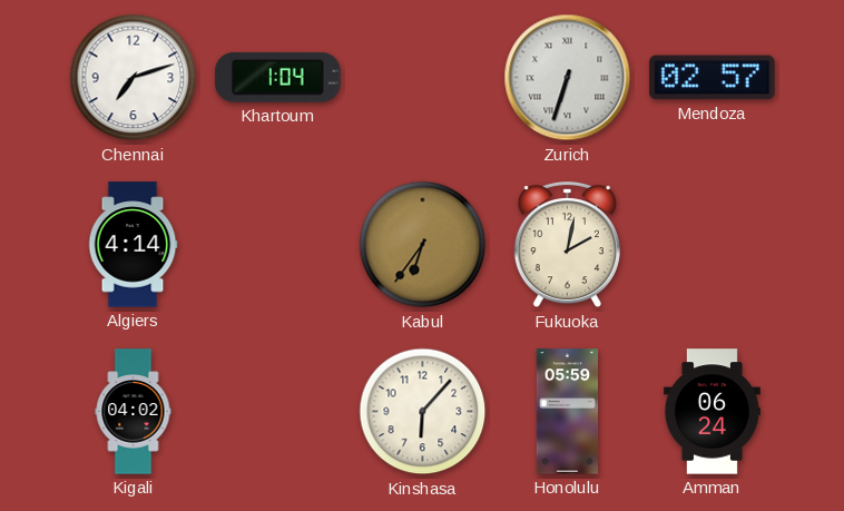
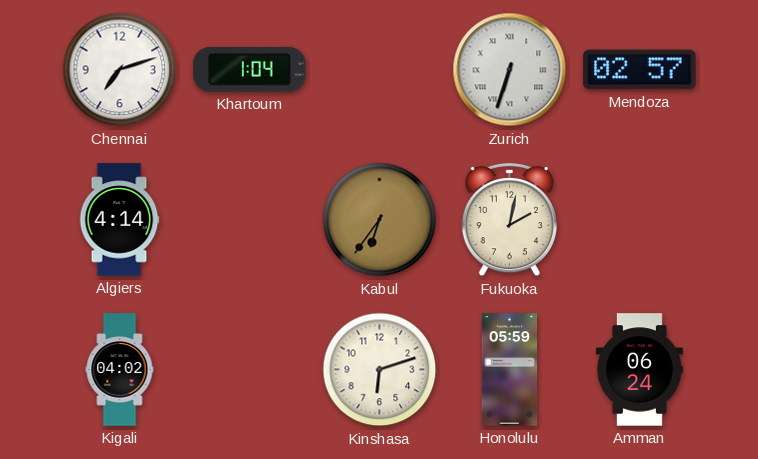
Kinshasa: 6:07 -> 6:12
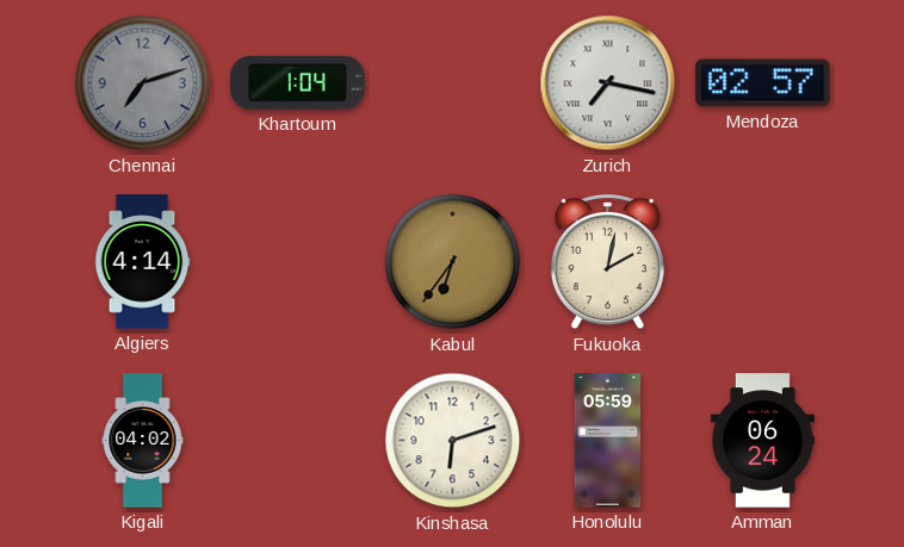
Chennai dial: white -> grey
Zurich: 6:33 -> 7:17
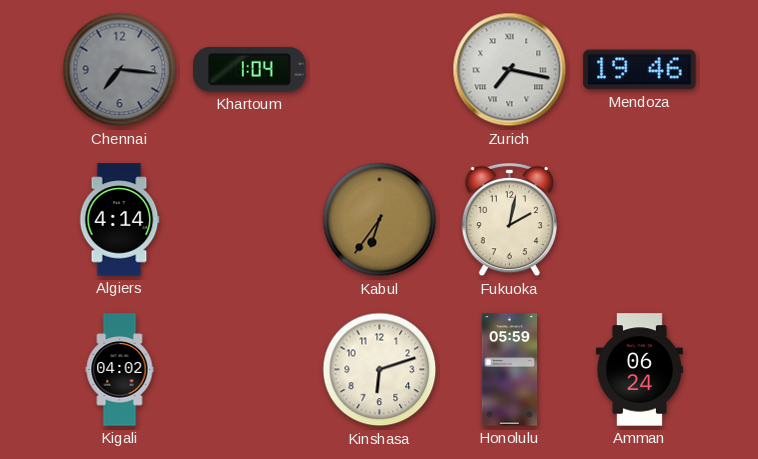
Chennai: 7:12 -> 7:16
Mendoza: 02:57 -> 19:46
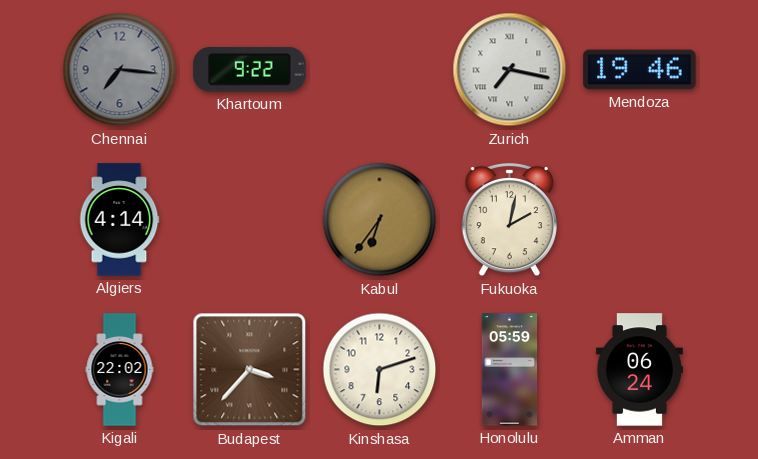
Khartoum: 1:04 -> 9:22
Kigali: 04:02 -> 22:02
Budapest: none -> 3:37
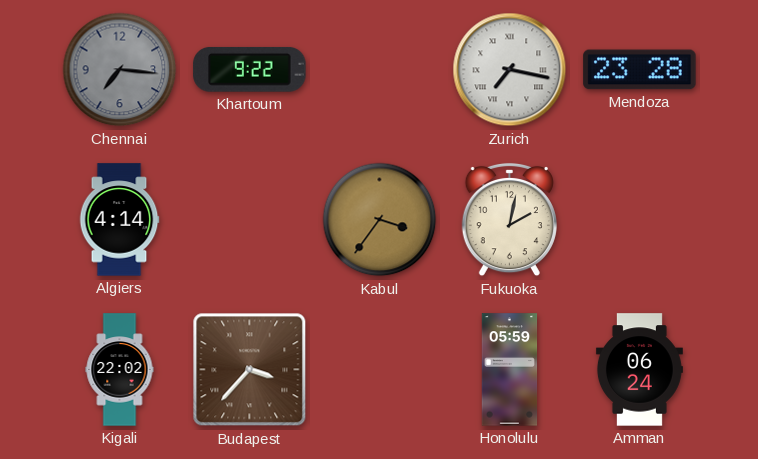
Mendoza: 19:46 -> 23:28
Kabul: 6:36 -> 3:36
Kinshasa: 6:12 -> none
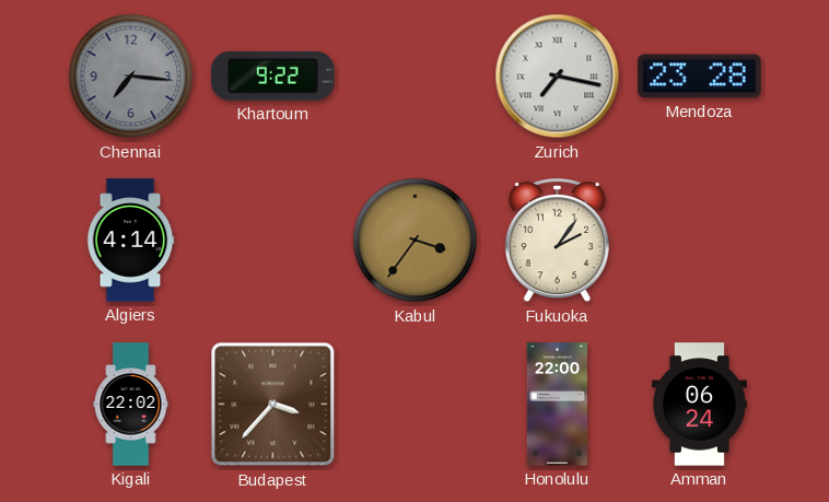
Fukuoka: 2:02 -> 2:06
Honolulu: 05:59 -> 22:00
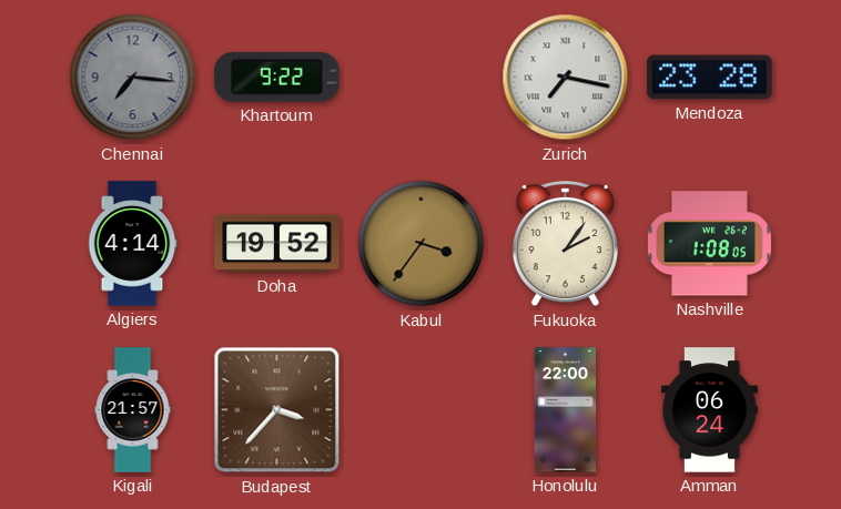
Doha: none -> 19:52
Nashville: none -> 1:08
Kigali: 22:02 -> 21:57
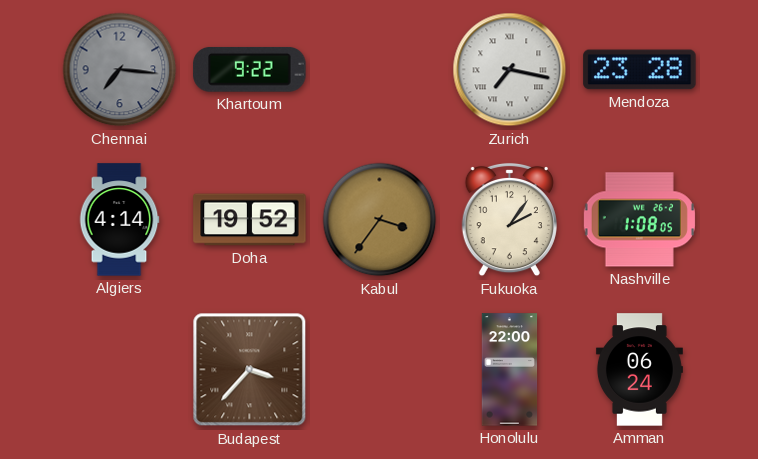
Kigali: 21:57 -> none
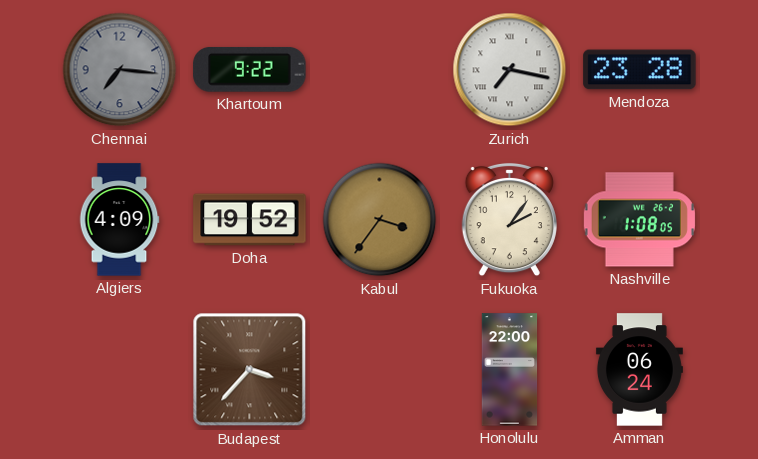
Algiers: 4:14 -> 4:09
